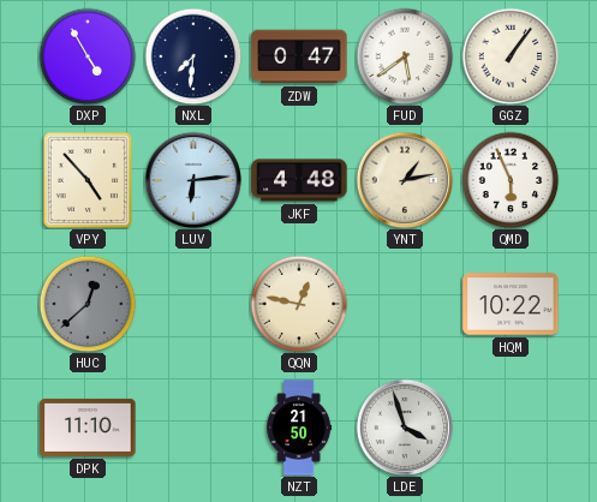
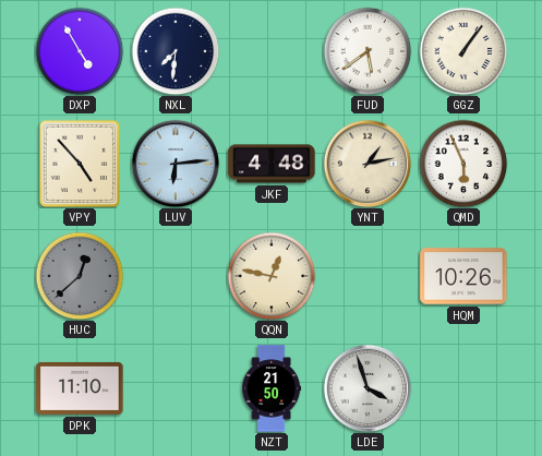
ZDW: 0:47 -> none
HQM: 10:22 -> 10:26
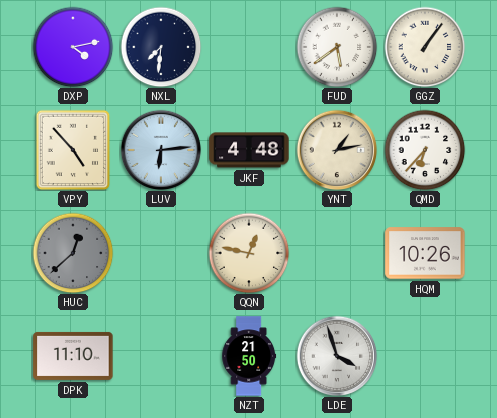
DXP: 4:55 -> 4:13
QMD: 5:56 -> 6:37
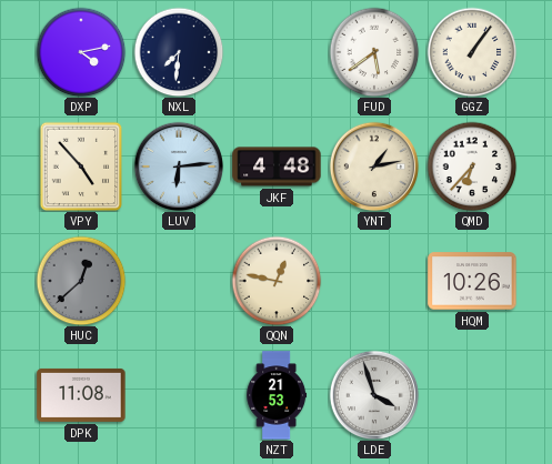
DPK: 11:10 -> 11:08
NZT: 21:50 -> 21:53
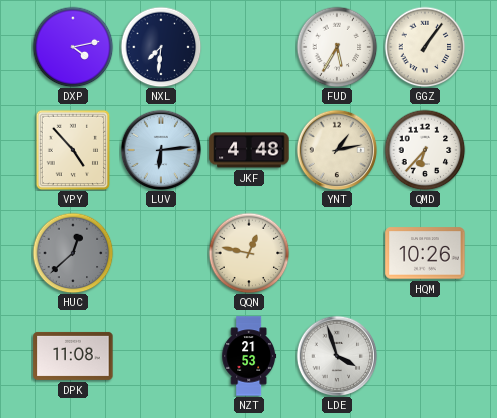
FUD: 5:39 -> 5:35
